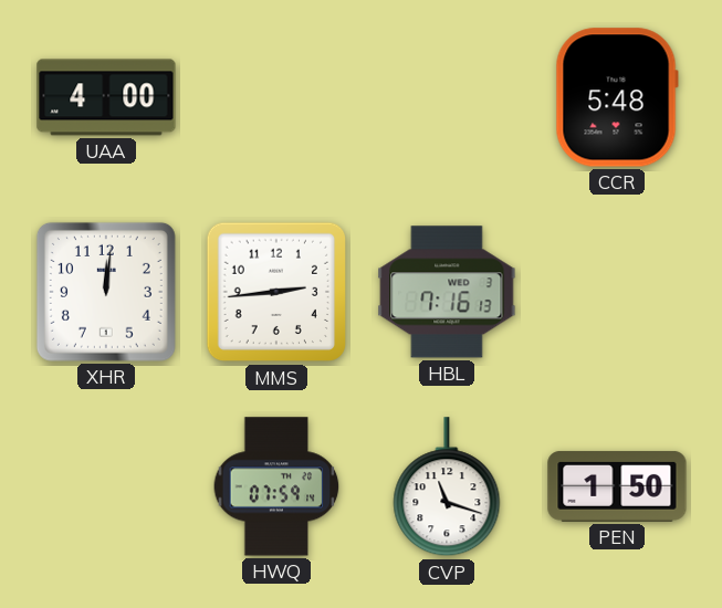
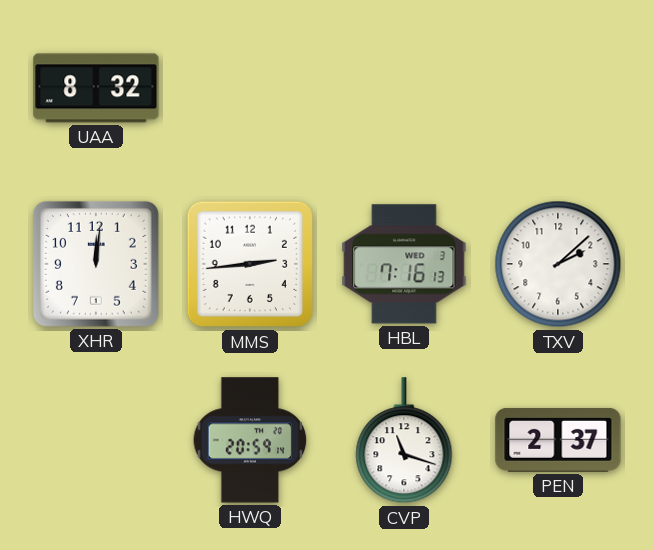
UAA: 4:00 -> 8:32
CCR: 5:48 -> none
TXV: none -> 2:08
HWQ: 07:59 -> 20:59
PEN: 1:50 -> 2:37
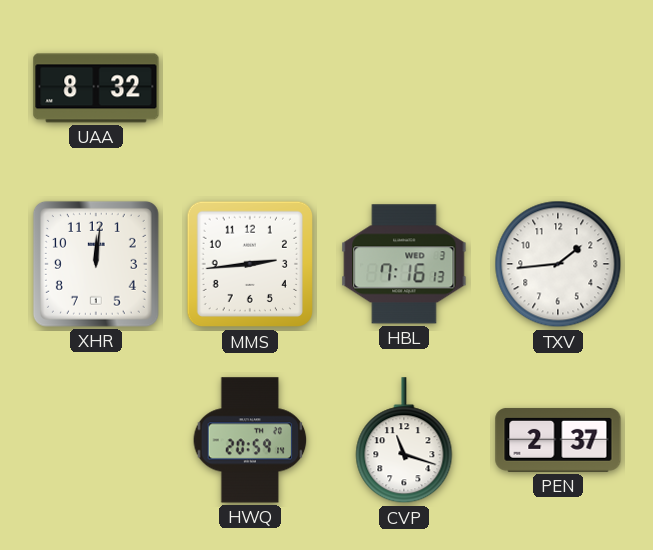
TXV: 2:08 -> 1:44
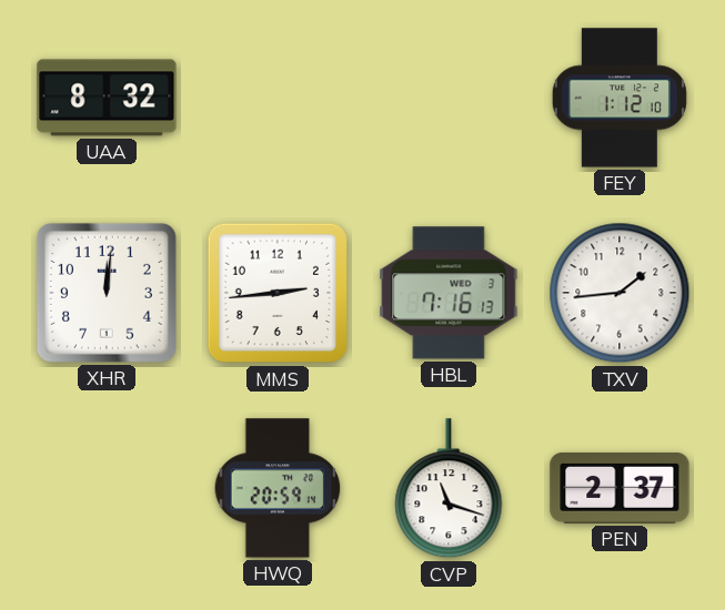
FEY: none -> 1:12
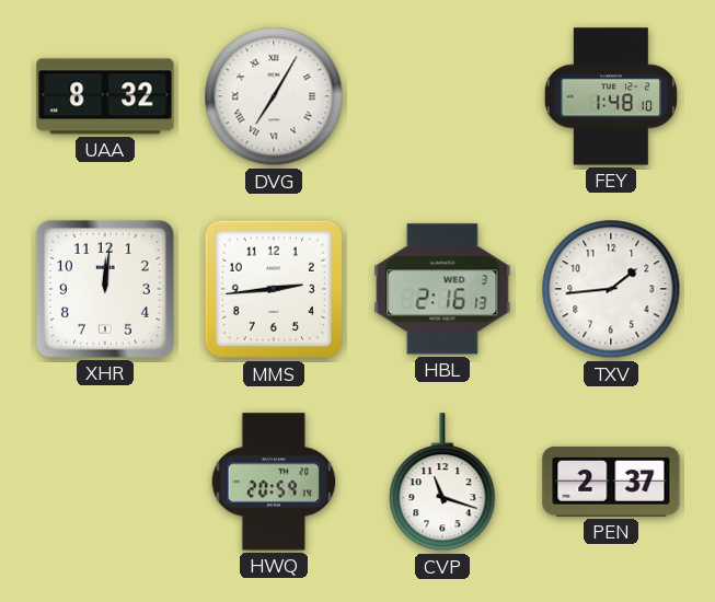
DVG: none -> 7:05
FEY: 1:12 -> 1:48
HBL: 7:16 -> 2:16
